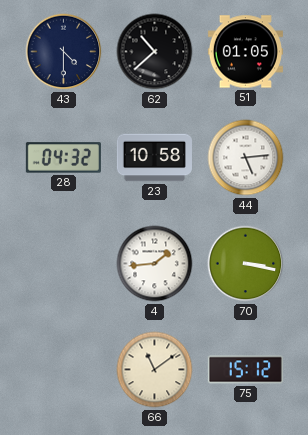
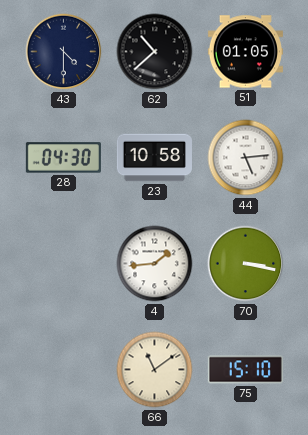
28: 04:32 -> 04:30
75: 15:12 -> 15:10
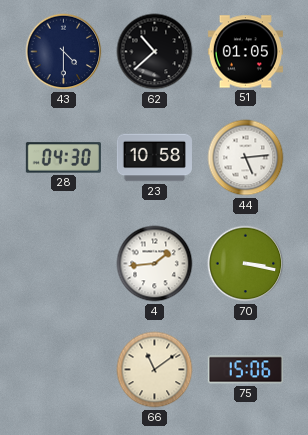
75: 15:10 -> 15:06
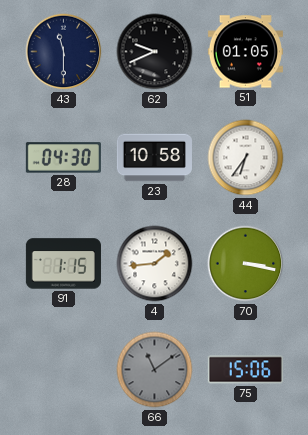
43: 4:30 -> 11:30
62: 10:38 -> 9:41
44: 5:14 -> 6:36
91: none -> 1:15
66 dial: cream -> grey
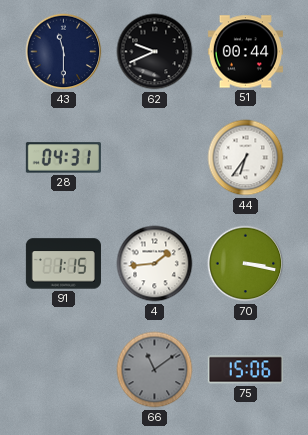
51: 01:05 -> 00:44
28: 04:30 -> 04:31
23: 10:58 -> none
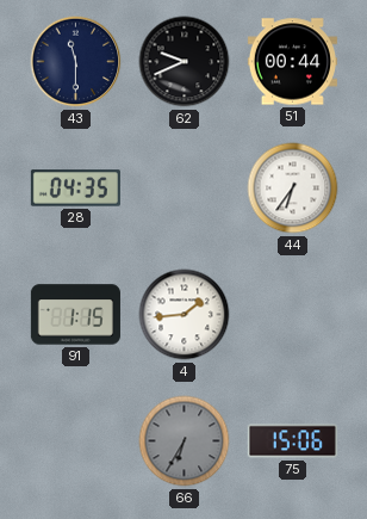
28: 04:31 -> 04:35
70: 3:17 -> none
66: 11:09 -> 6:35
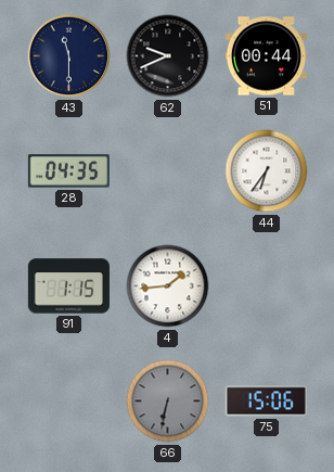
66: 6:35 -> 6:32
